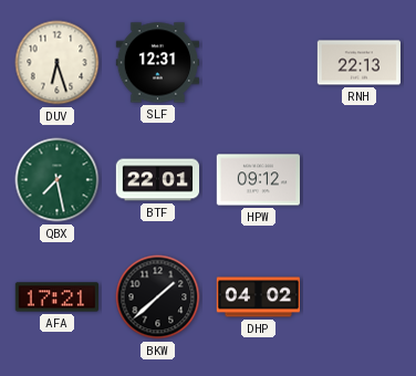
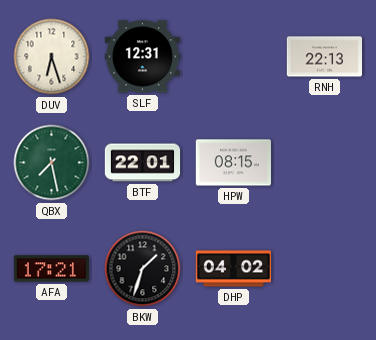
HPW: 09:12 -> 08:15
BKW: 1:38 -> 1:33
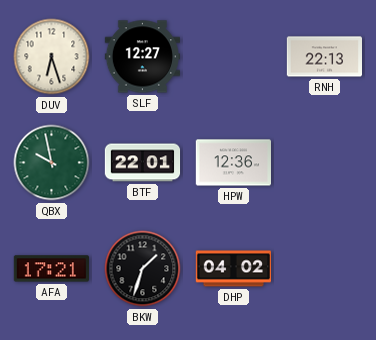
SLF: 12:31 -> 12:27
QBX: 7:28 -> 9:58
HPW: 08:15 -> 12:36
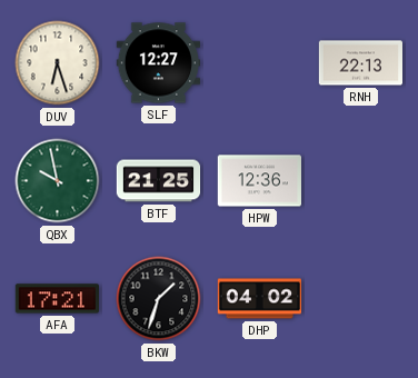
BTF: 22:01 -> 21:25
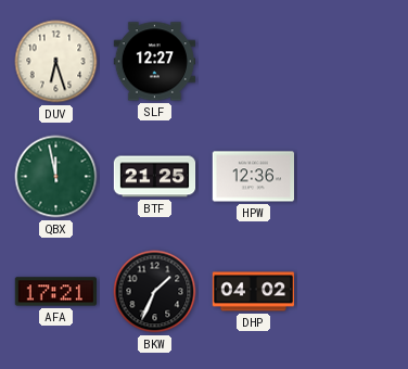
RNH: 22:13 -> none
QBX: 9:58 -> 11:58
BKW: 1:33 -> 1:34
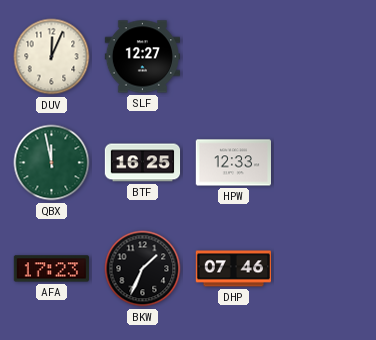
DUV: 6:27 -> 12:04
BTF: 21:25 -> 16:25
HPW: 12:36 -> 12:33
AFA: 17:21 -> 17:23
DHP: 04:02 -> 07:46
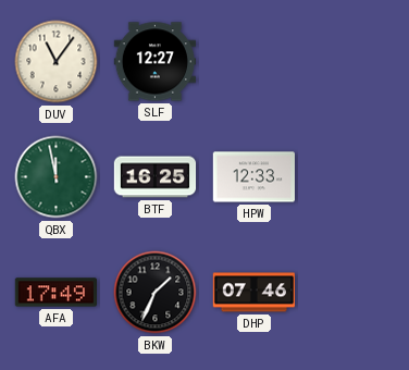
DUV: 12:04 -> 11:06
AFA: 17:23 -> 17:49
